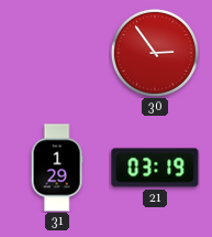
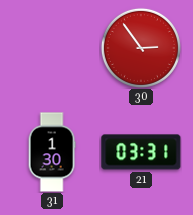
31: 1:29 -> 1:30
21: 03:19 -> 03:31
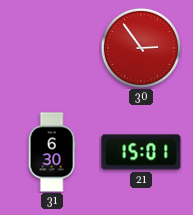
31: 1:30 -> 6:30
21: 03:31 -> 15:01
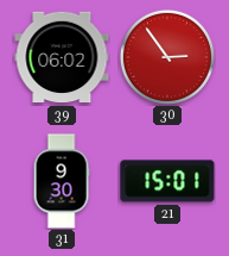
39: none -> 06:02
31: 6:30 -> 9:30
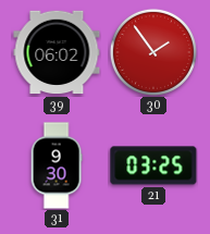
30: 2:54 -> 1:54
21: 15:01 -> 03:25
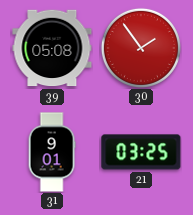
39: 06:02 -> 05:08
31: 9:30 -> 9:01
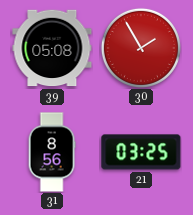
30: 1:54 -> 1:55
31: 9:01 -> 8:56
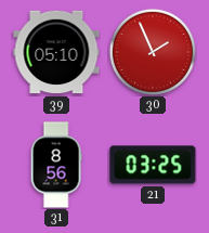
39: 05:08 -> 05:10
30: 1:55 -> 1:56
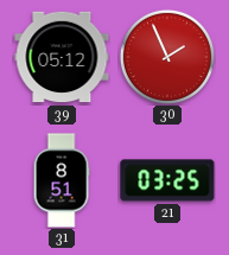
39: 05:10 -> 05:12
31: 8:56 -> 8:51
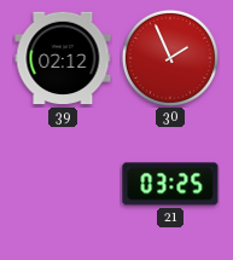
39: 05:12 -> 02:12
31: 8:51 -> none
